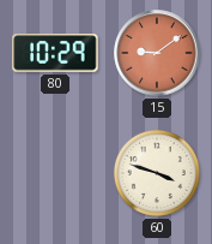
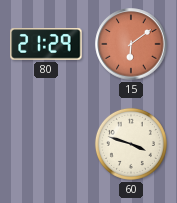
80: 10:29 -> 21:29
15: 9:09 -> 6:09
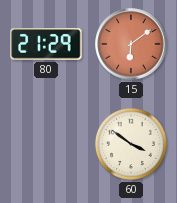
60: 3:48 -> 3:51
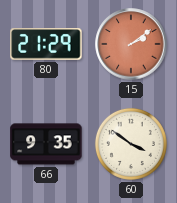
15: 6:09 -> 2:09
66: none -> 9:35
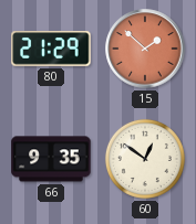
15: 2:09 -> 1:52
60: 3:51 -> 12:51
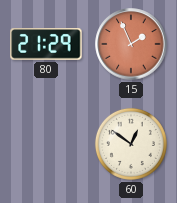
15: 1:52 -> 1:56
66: 9:35 -> none
